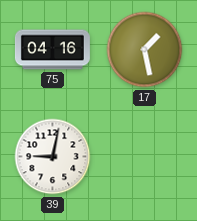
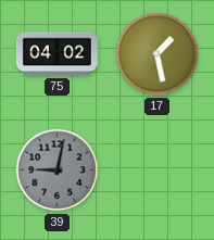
75: 04:16 -> 04:02
39 dial: white -> grey
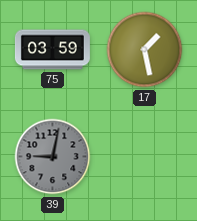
75: 04:02 -> 03:59
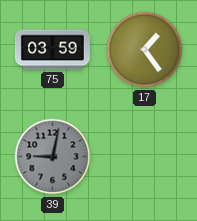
17: 1:28 -> 1:24
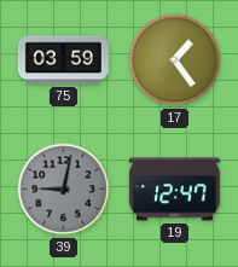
19: none -> 12:47
